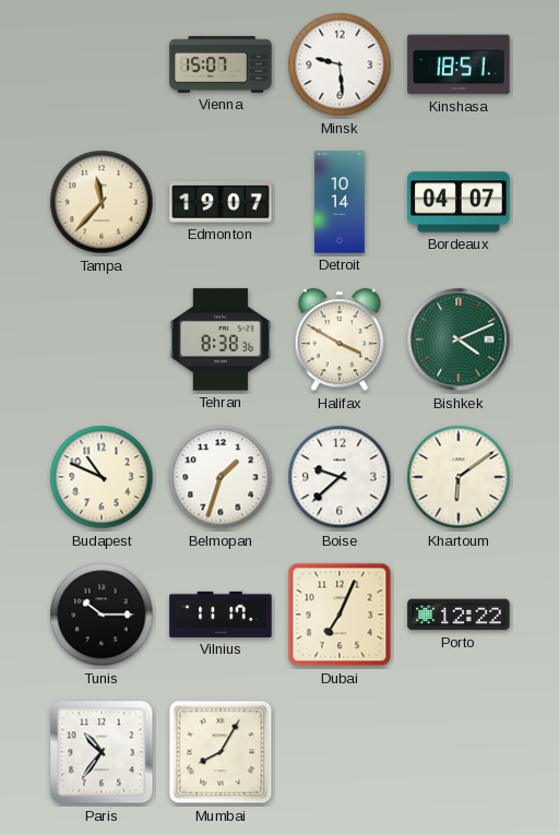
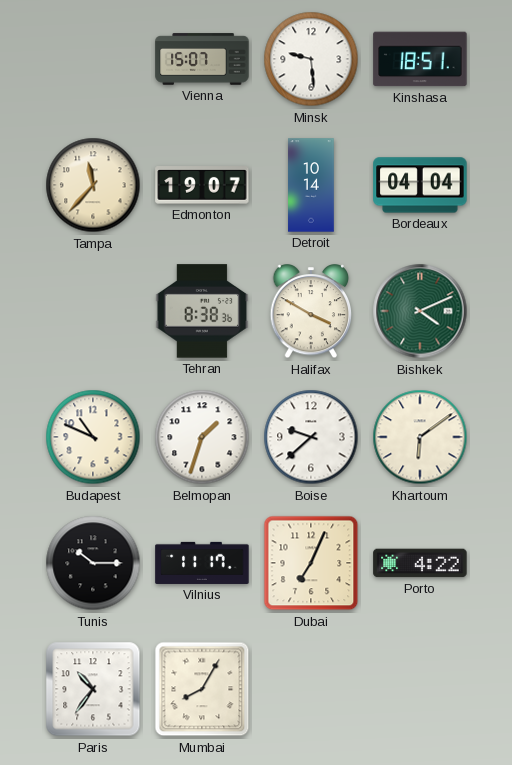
Bordeaux: 04:07 -> 04:04
Porto: 12:22 -> 4:22
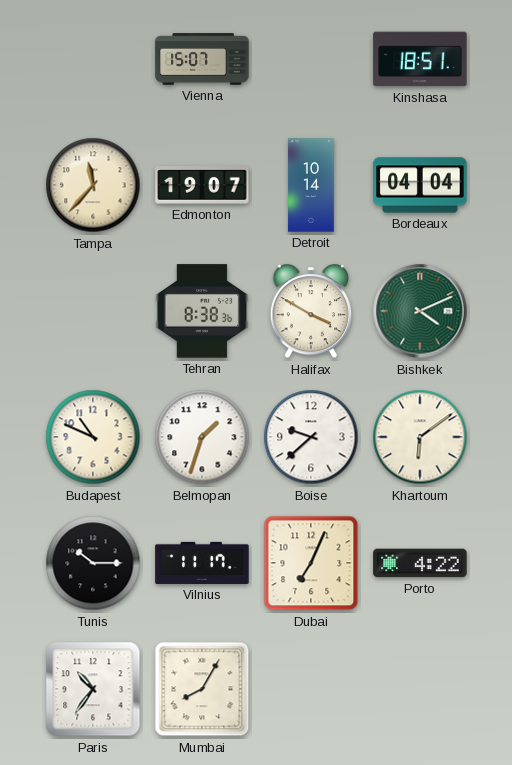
Minsk: 9:29 -> none
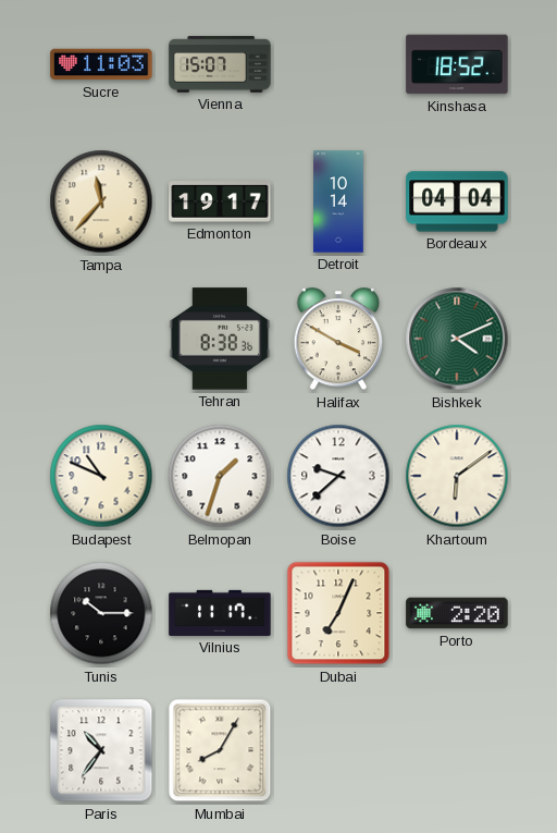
Sucre: none -> 11:03
Kinshasa: 18:51 -> 18:52
Edmonton: 19:07 -> 19:17
Porto: 4:22 -> 2:20
